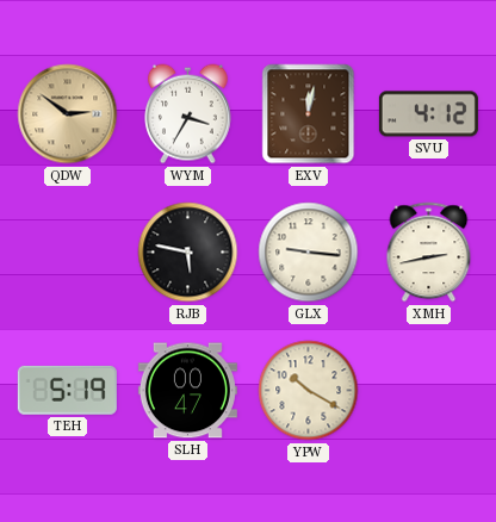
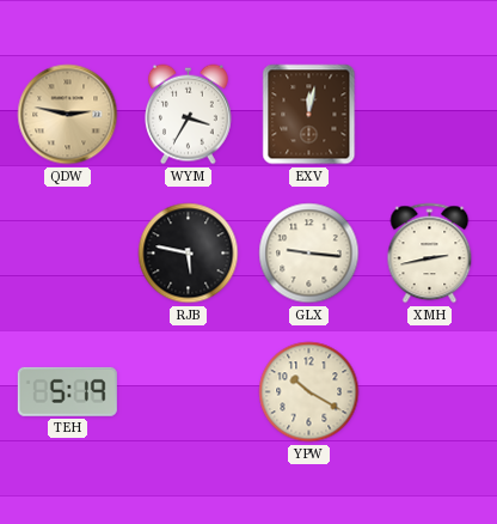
QDW: 2:51 -> 2:47
SVU: 4:12 -> none
SLH: 00:47 -> none
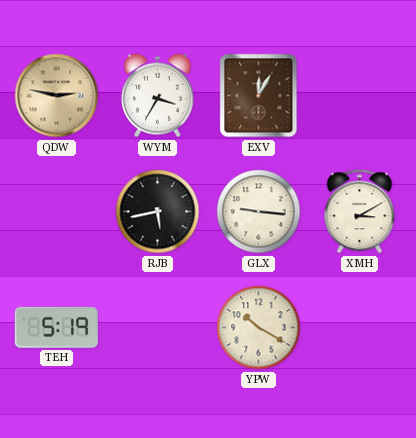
EXV: 12:02 -> 12:05
RJB: 5:47 -> 5:43
XMH: 2:43 -> 3:10
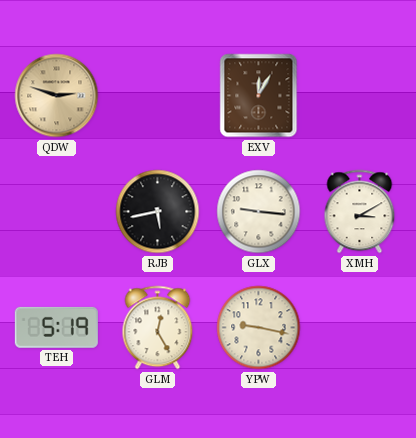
QDW: 2:47 -> 2:48
WYM: 3:35 -> none
GLM: none -> 12:25
YPW: 10:20 -> 9:17
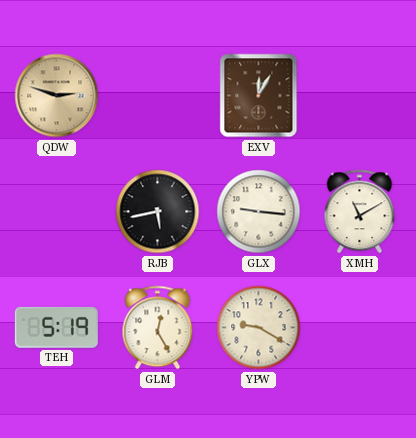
XMH: 3:10 -> 11:10
YPW: 9:17 -> 9:20
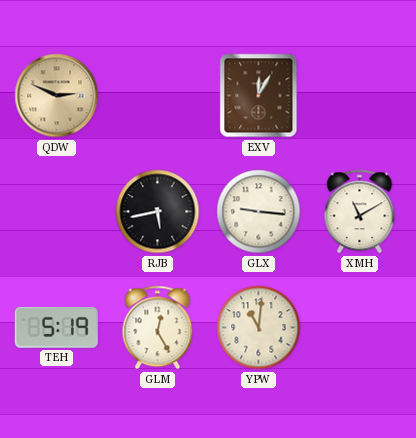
QDW: 2:48 -> 2:49
YPW: 9:20 -> 11:01
